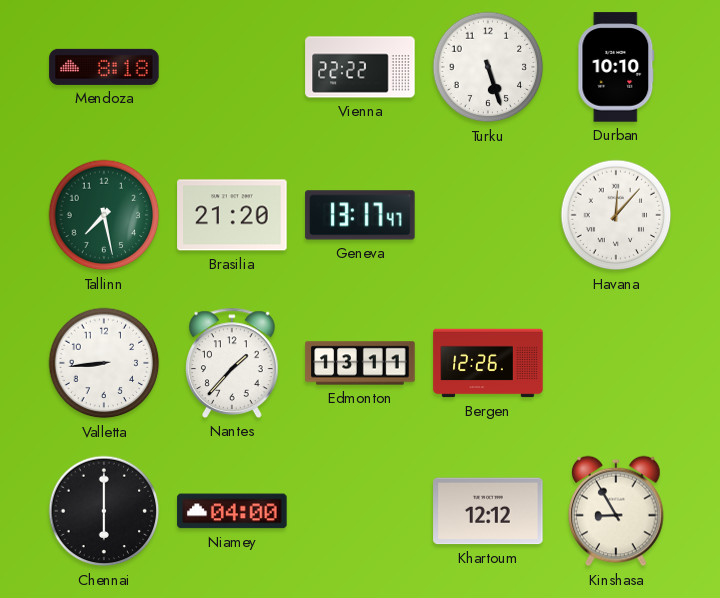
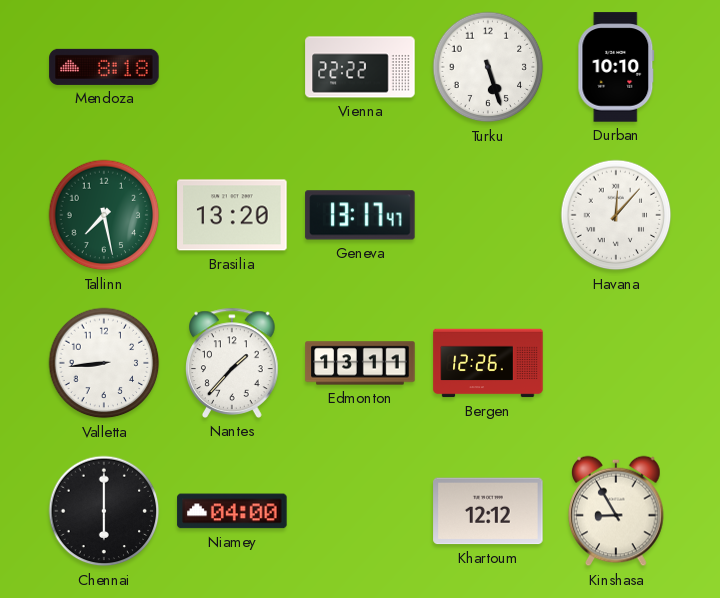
Brasilia: 21:20 -> 13:20
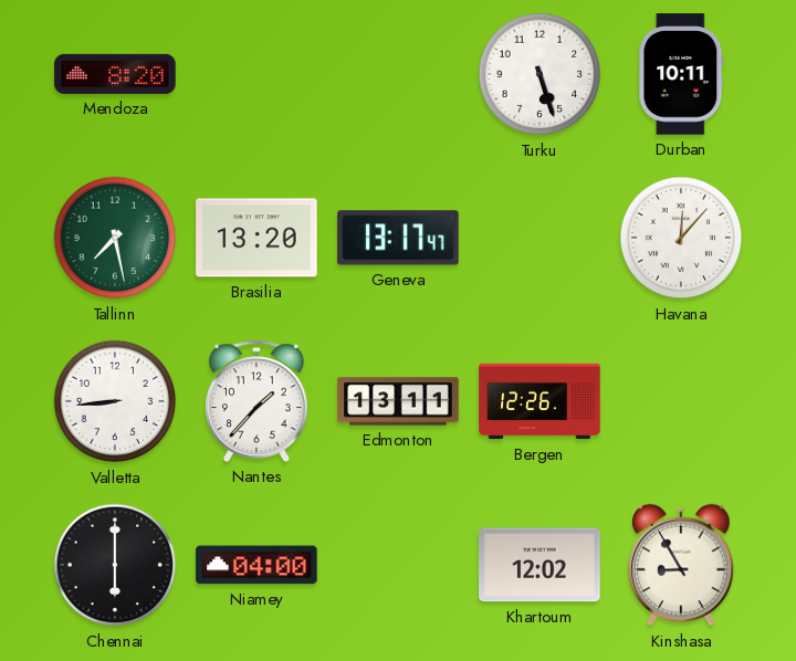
Mendoza: 8:18 -> 8:20
Vienna: 22:22 -> none
Durban: 10:10 -> 10:11
Khartoum: 12:12 -> 12:02
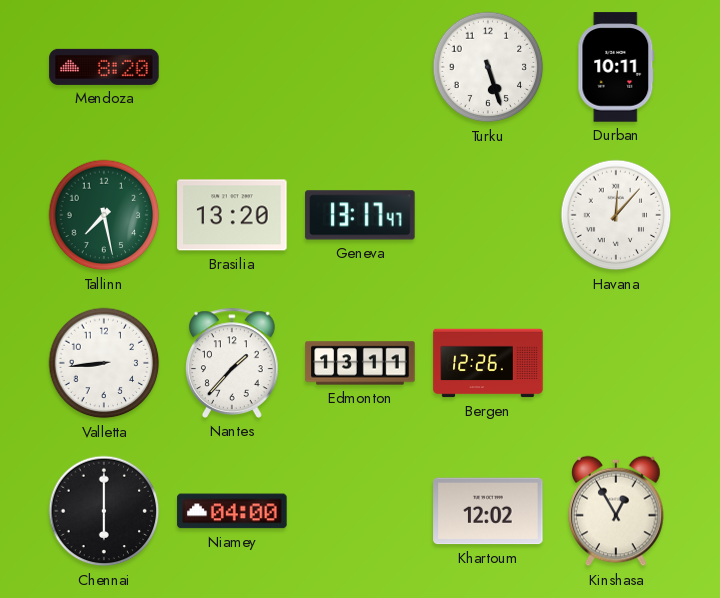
Kinshasa: 8:55 -> 12:55
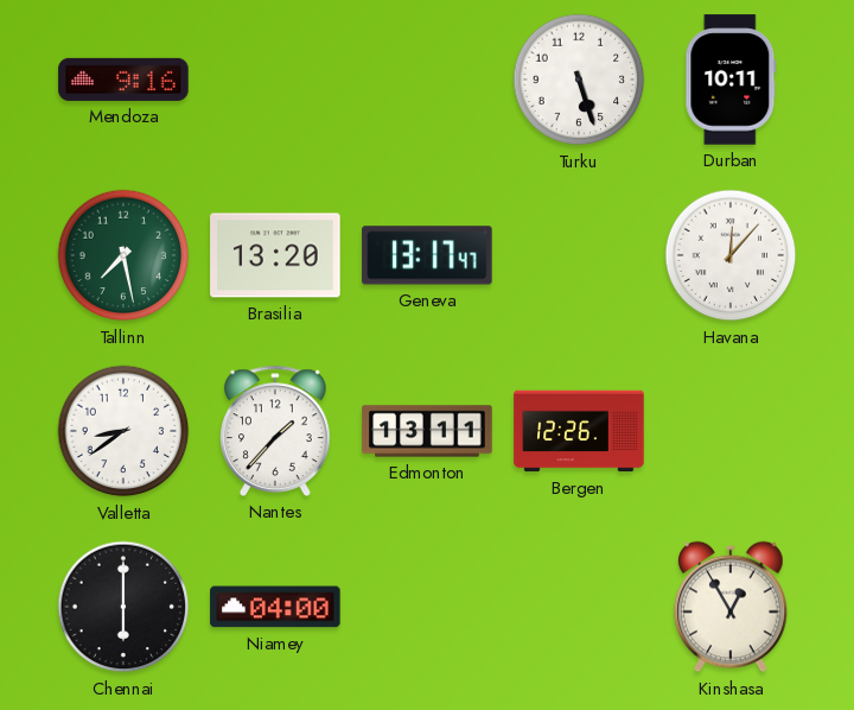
Mendoza: 8:20 -> 9:16
Valletta: 8:44 -> 8:39
Khartoum: 12:02 -> none
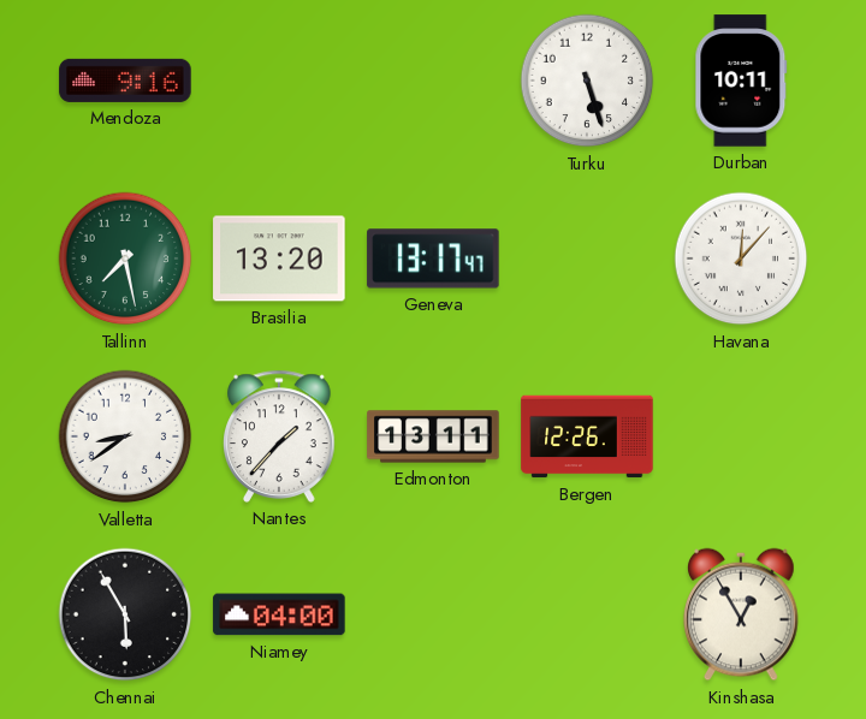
Chennai: 6:00 -> 5:55
